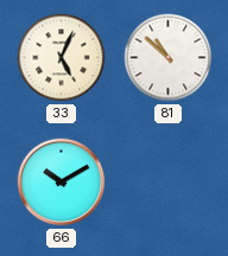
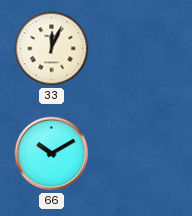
33: 5:04 -> 12:04
81: 10:52 -> none
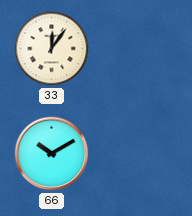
33: 12:04 -> 12:06
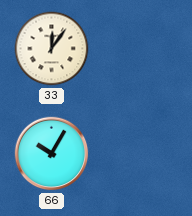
66: 10:10 -> 10:05
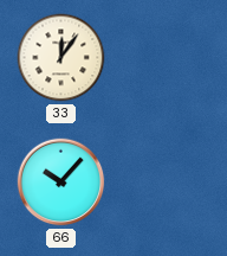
66: 10:05 -> 10:07
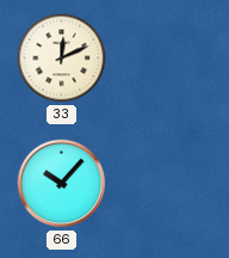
33: 12:06 -> 12:11
